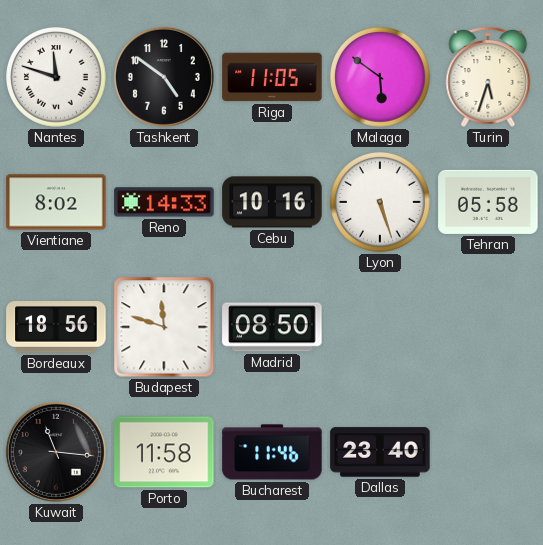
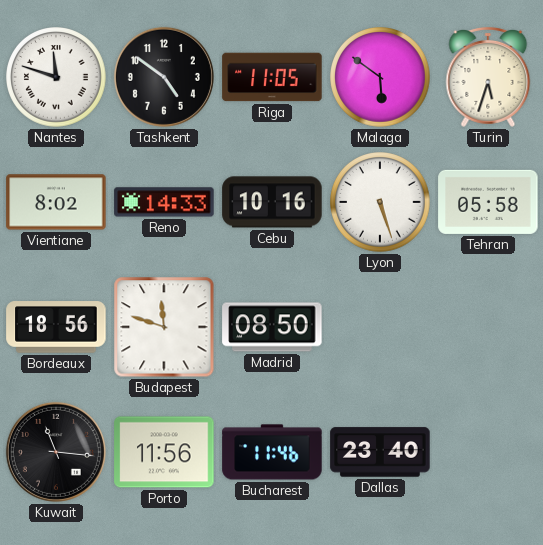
Porto: 11:58 -> 11:56
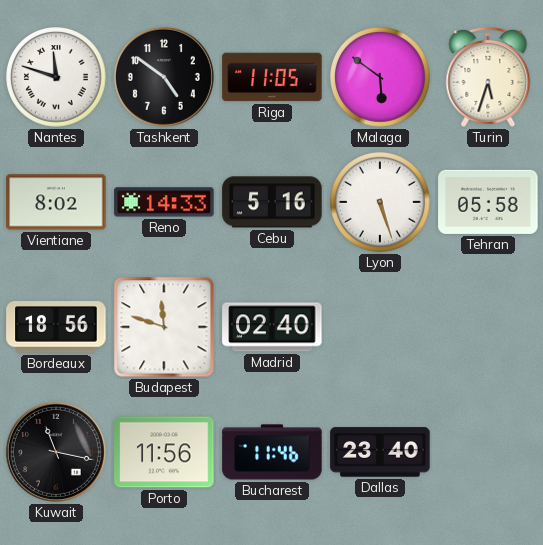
Cebu: 10:16 -> 5:16
Madrid: 08:50 -> 02:40
Kuwait: 11:16 -> 11:17
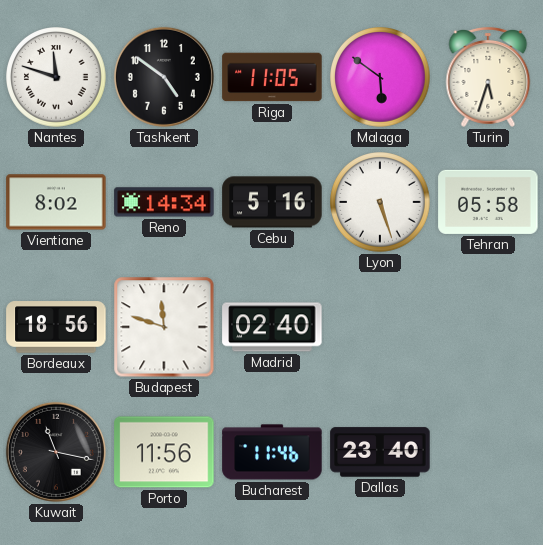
Reno: 14:33 -> 14:34
